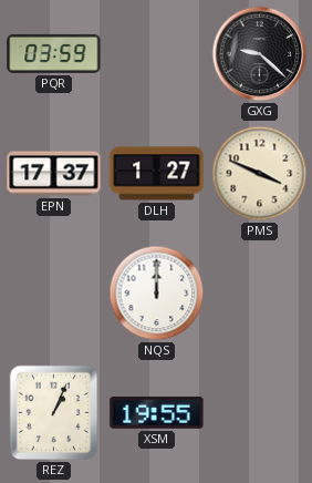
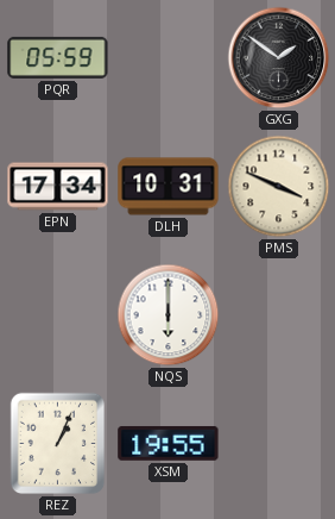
PQR: 03:59 -> 05:59
GXG: 9:22 -> 1:51
EPN: 17:37 -> 17:34
DLH: 1:27 -> 10:31
NQS: 12:00 -> 6:00
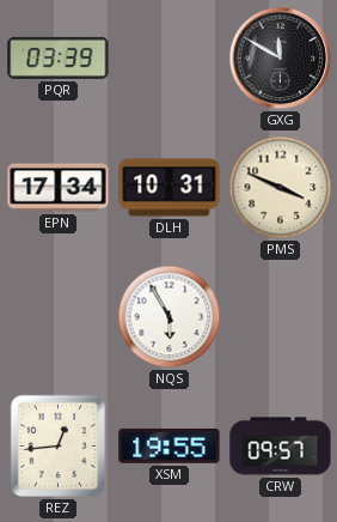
PQR: 05:59 -> 03:39
GXG: 1:51 -> 11:50
NQS: 6:00 -> 5:55
REZ: 1:04 -> 12:44
CRW: none -> 09:57
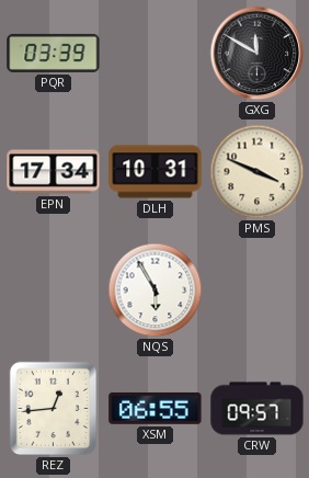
XSM: 19:55 -> 06:55
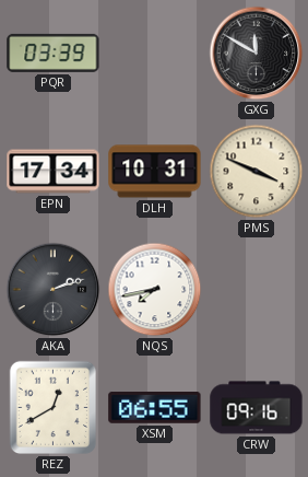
AKA: none -> 2:12
NQS: 5:55 -> 7:43
REZ: 12:44 -> 12:40
CRW: 09:57 -> 09:16
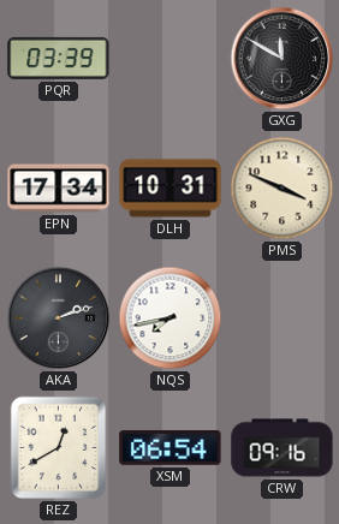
XSM: 06:55 -> 06:54
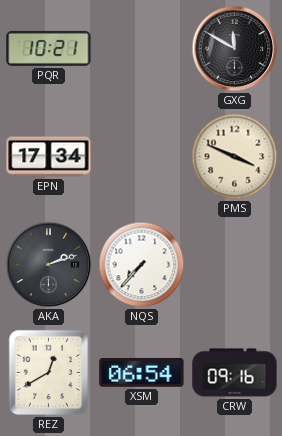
PQR: 03:39 -> 10:21
DLH: 10:31 -> none
NQS: 7:43 -> 7:37
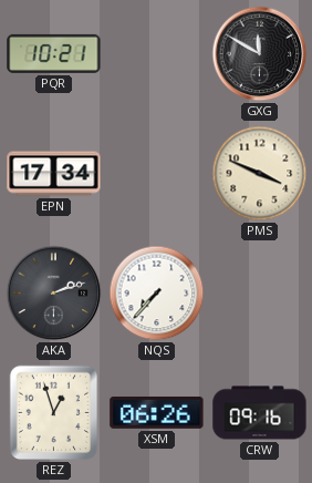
REZ: 12:40 -> 12:57
XSM: 06:54 -> 06:26
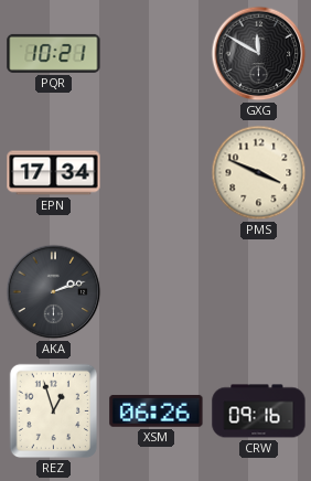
NQS: 7:37 -> none
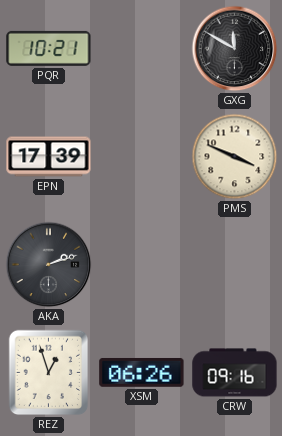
EPN: 17:34 -> 17:39
